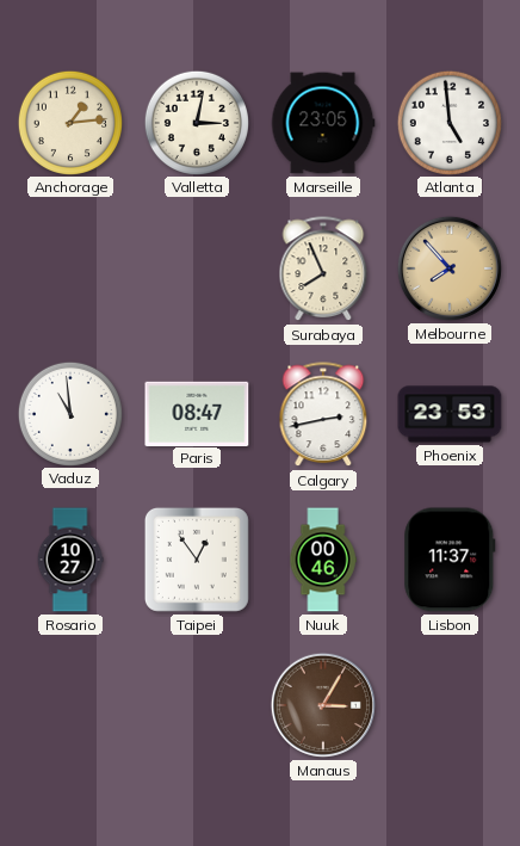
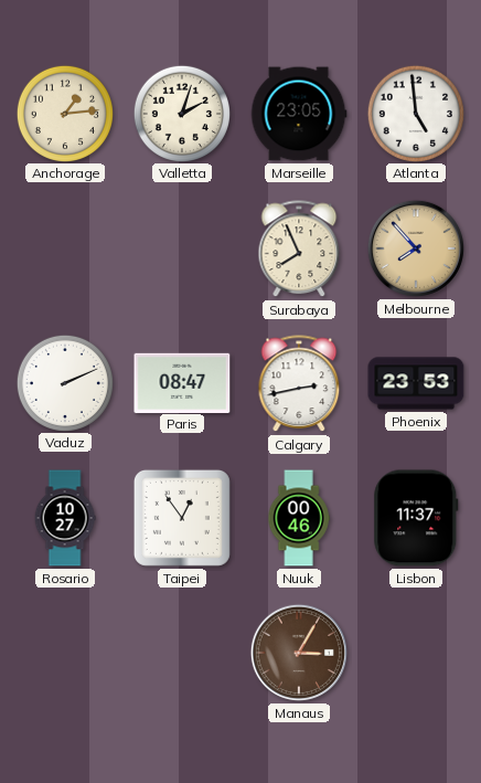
Valletta: 3:02 -> 2:03
Vaduz: 10:59 -> 2:11
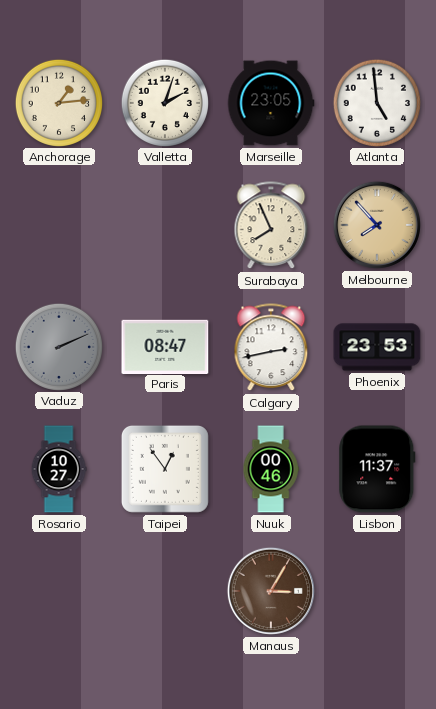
Vaduz dial: white -> grey
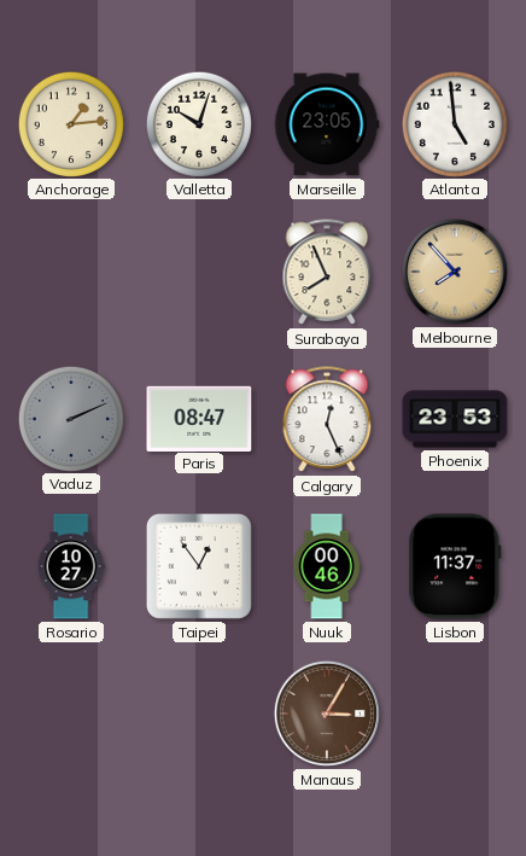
Valletta: 2:03 -> 10:03
Calgary: 2:43 -> 12:26
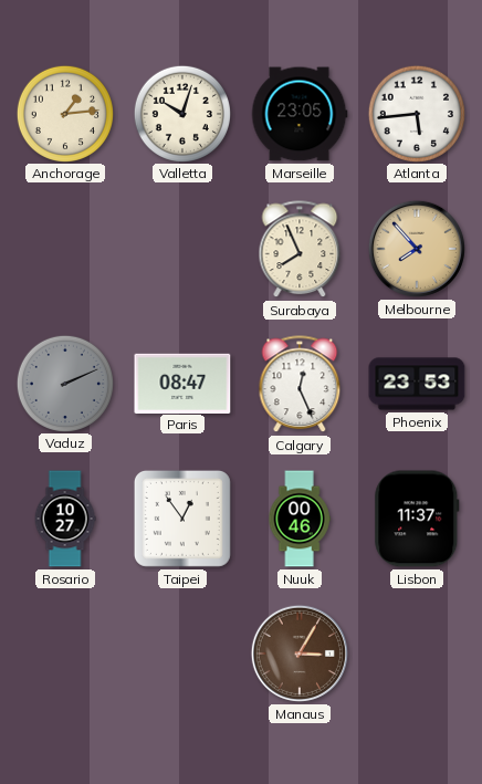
Atlanta: 4:59 -> 5:44
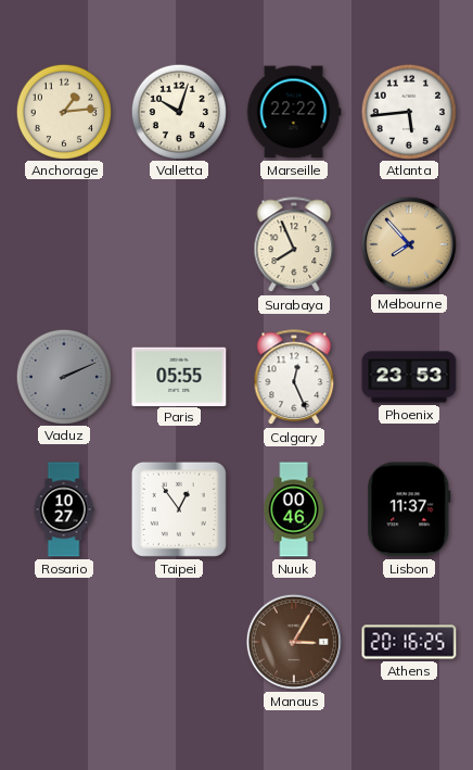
Marseille: 23:05 -> 22:22
Paris: 08:47 -> 05:55
Athens: none -> 20:16
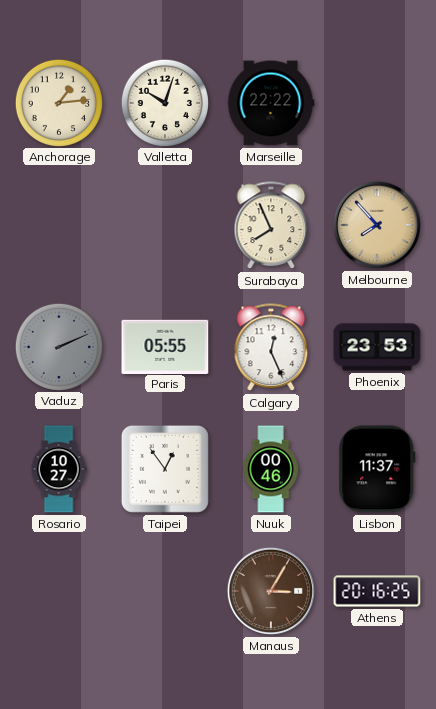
Atlanta: 5:44 -> none
